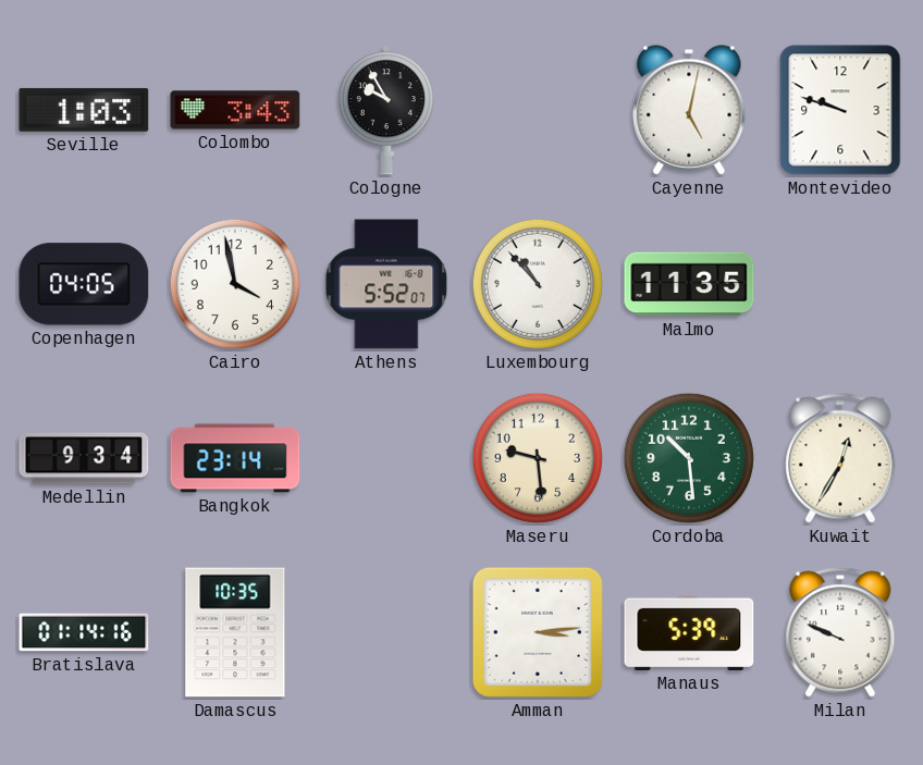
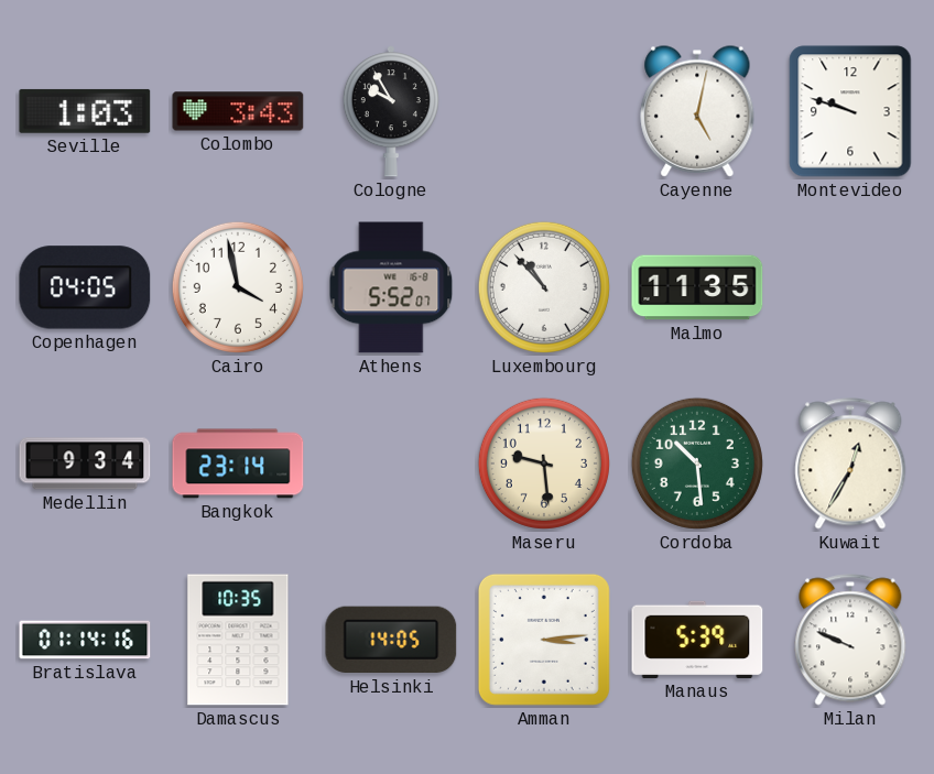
Helsinki: none -> 14:05
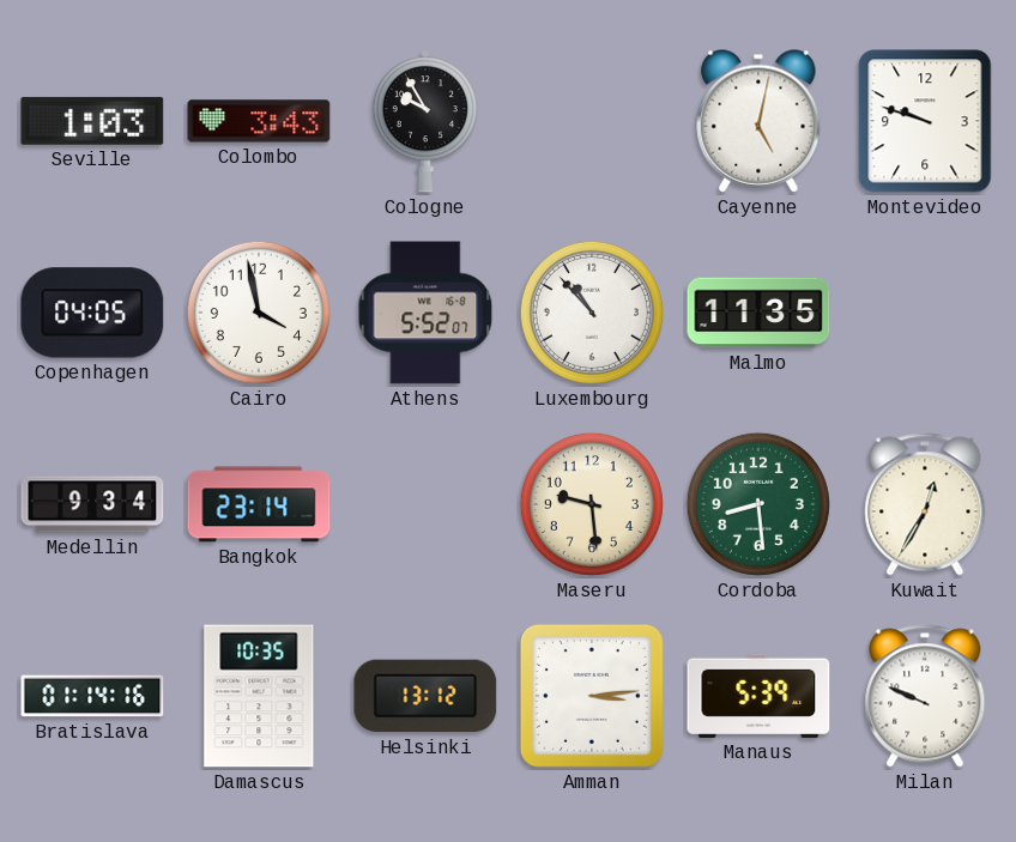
Cordoba: 10:29 -> 8:29
Helsinki: 14:05 -> 13:12
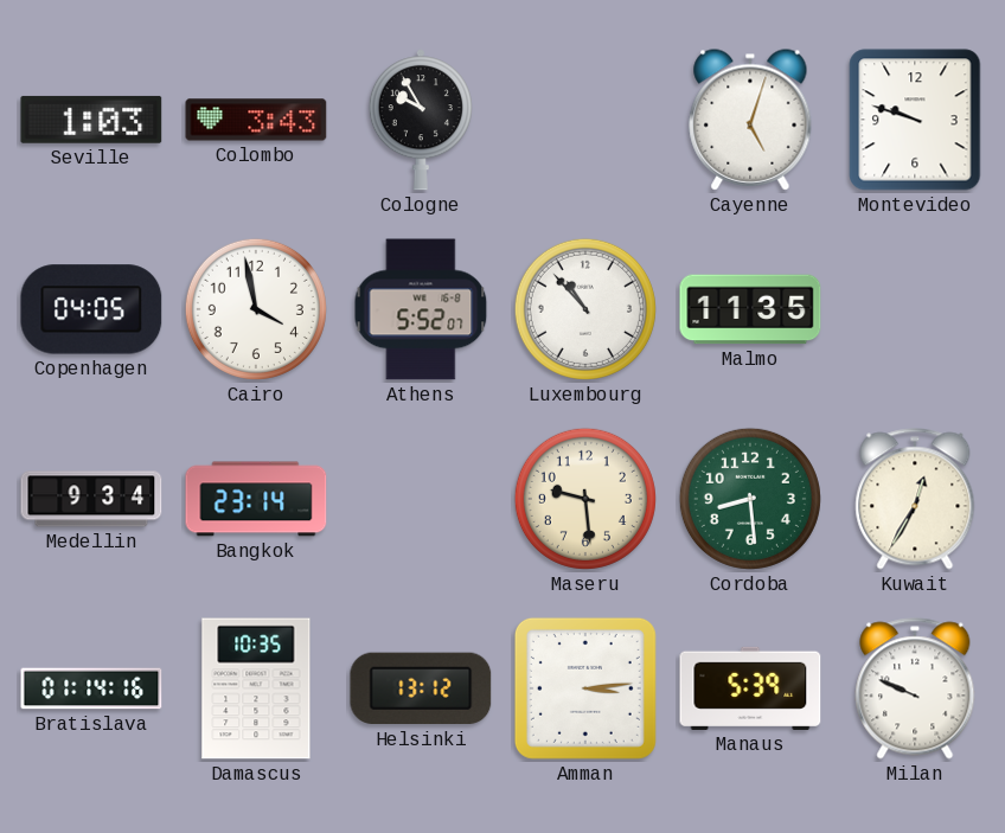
Cayenne: 5:02 -> 5:03
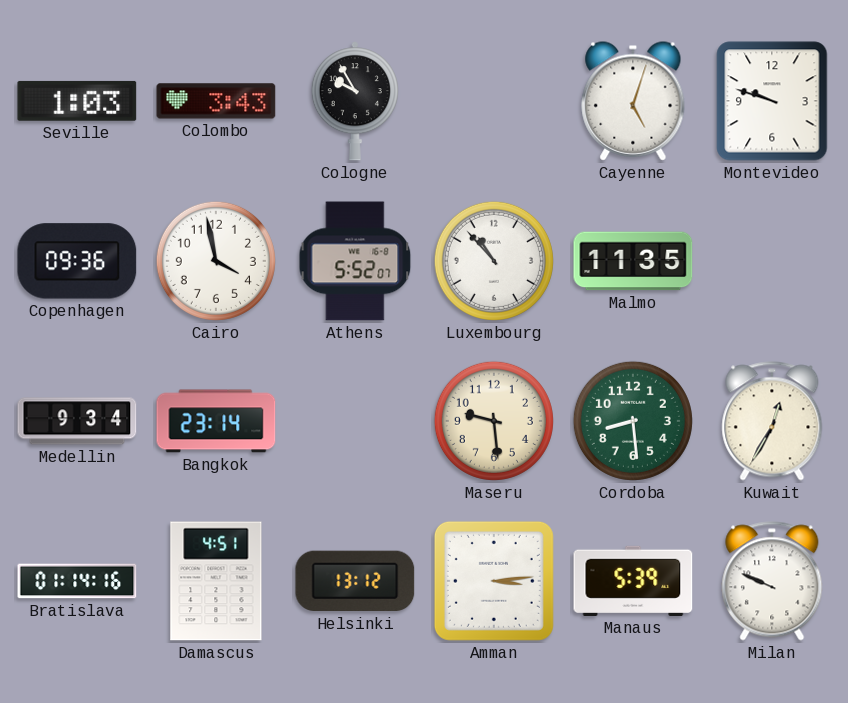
Copenhagen: 04:05 -> 09:36
Damascus: 10:35 -> 4:51
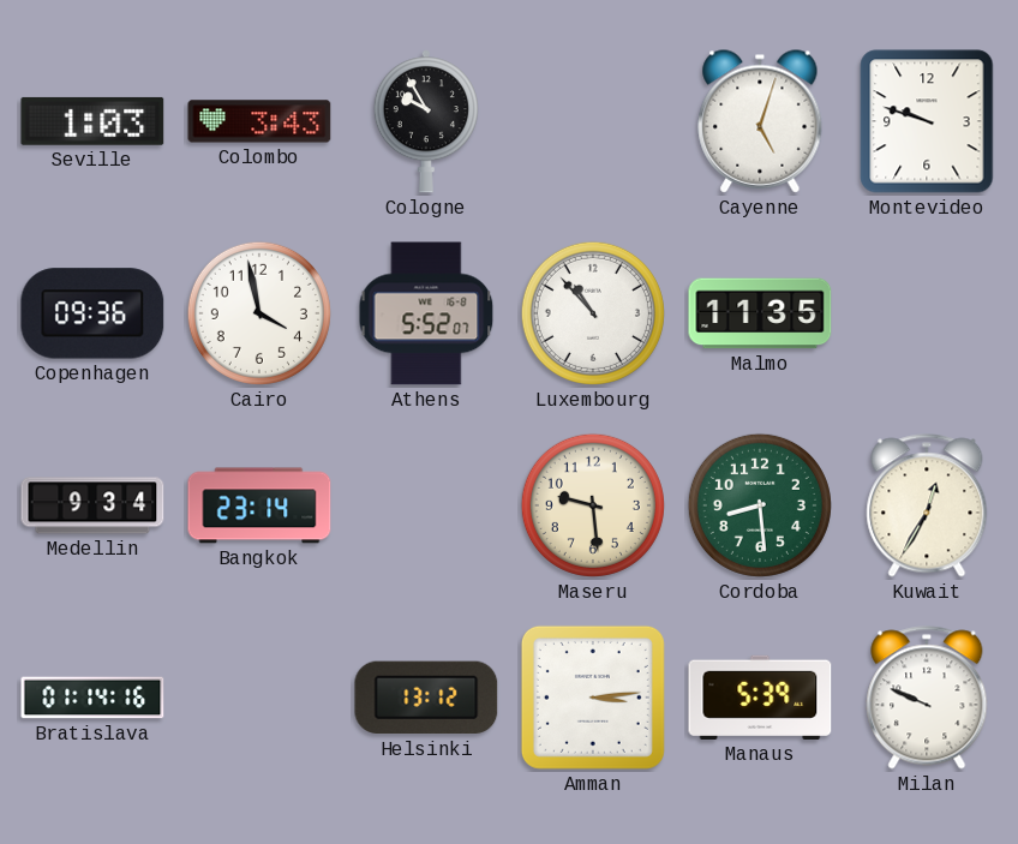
Damascus: 4:51 -> none
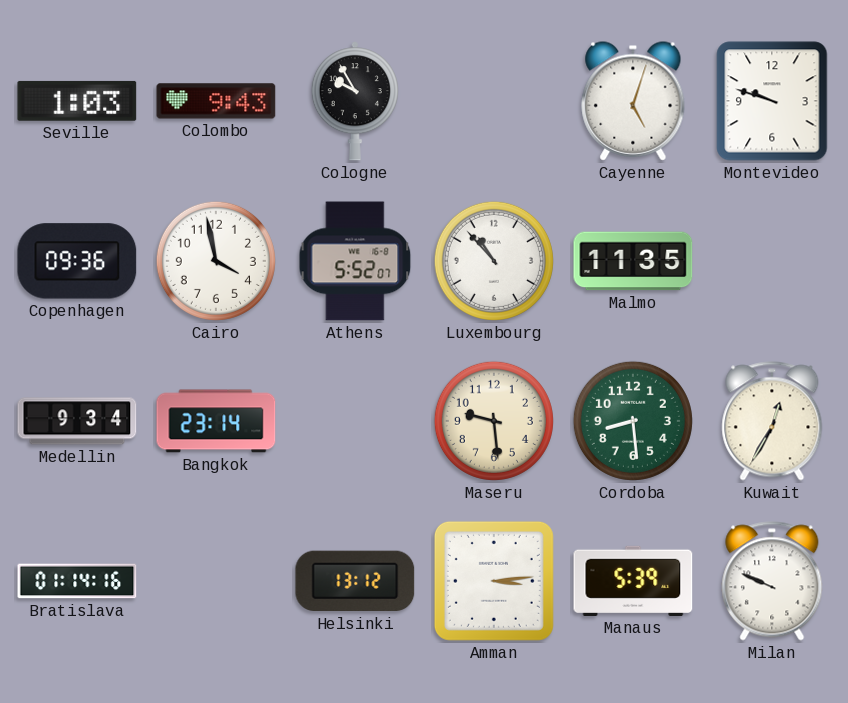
Colombo: 3:43 -> 9:43
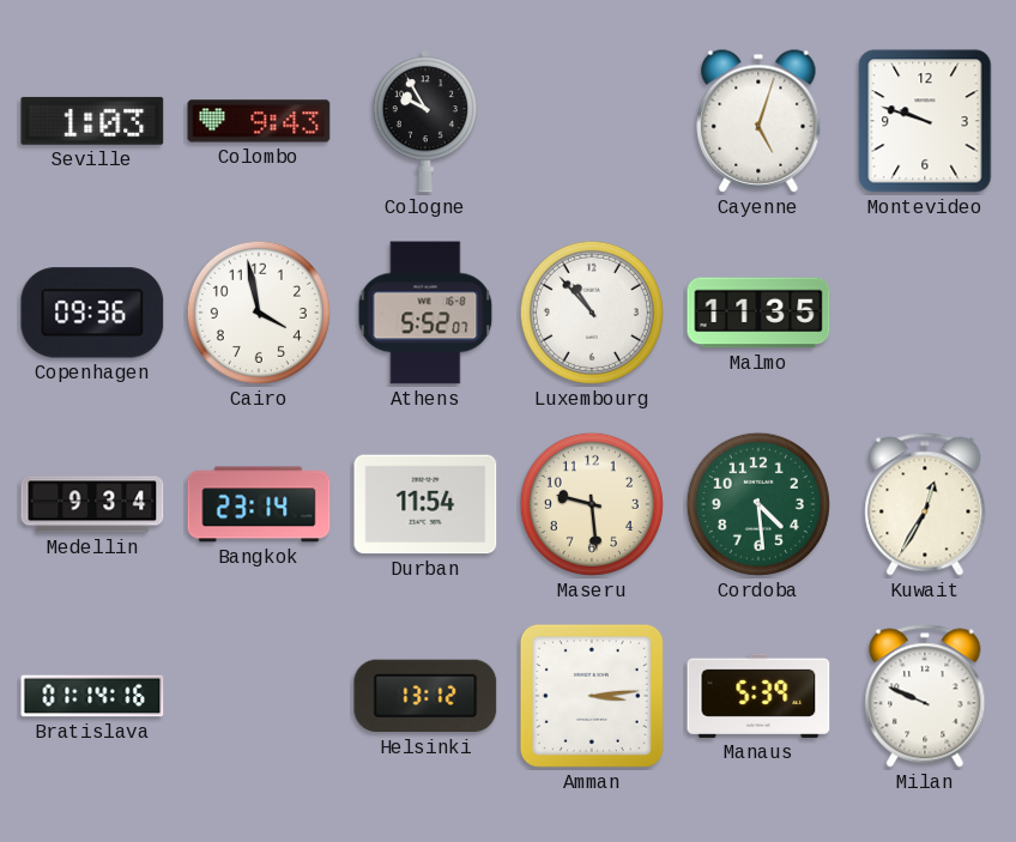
Durban: none -> 11:54
Cordoba: 8:29 -> 4:29
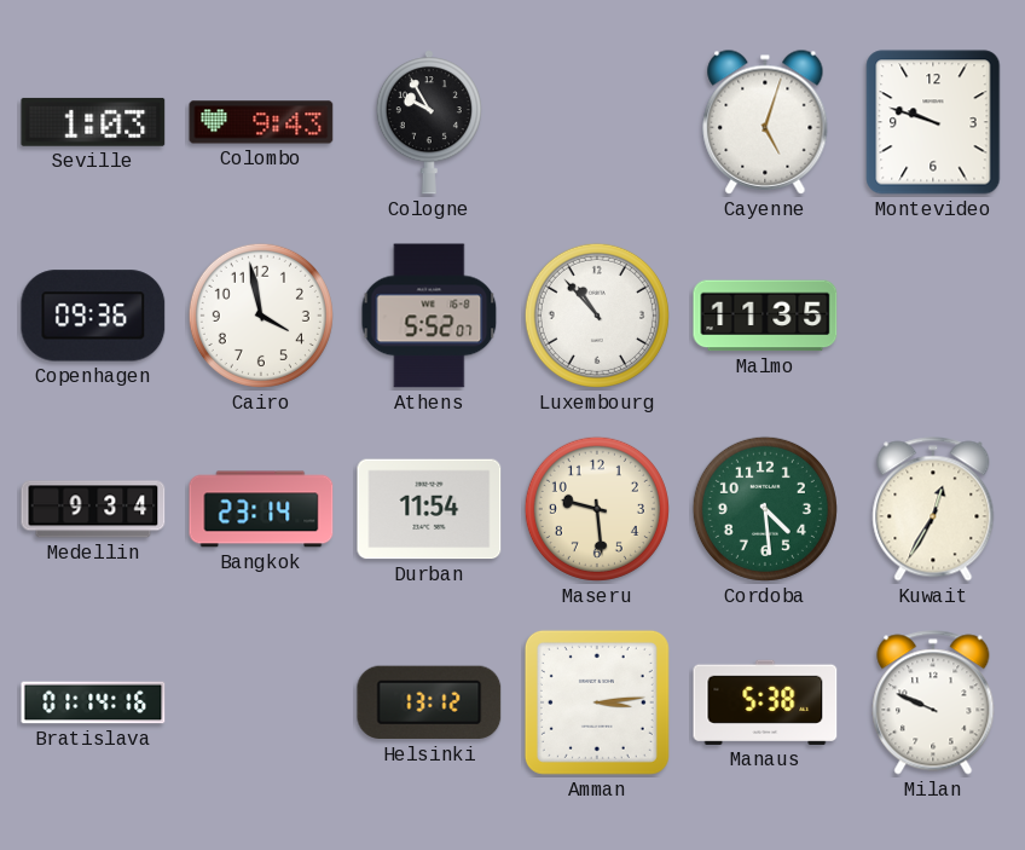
Manaus: 5:39 -> 5:38
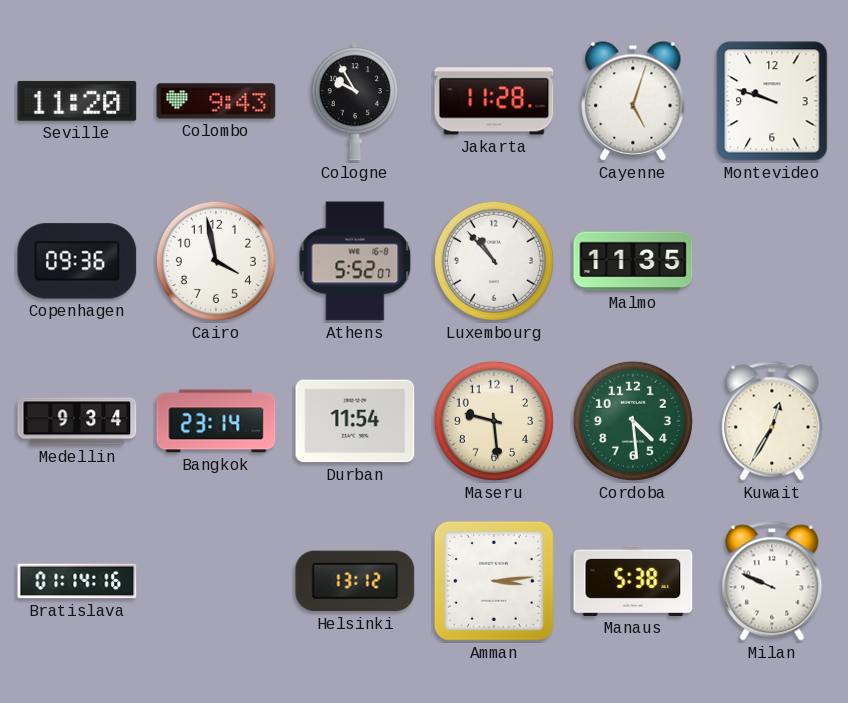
Seville: 1:03 -> 11:20
Jakarta: none -> 11:28
